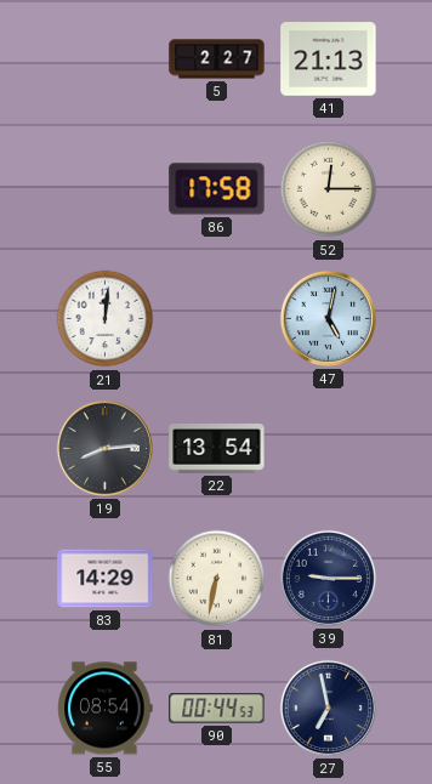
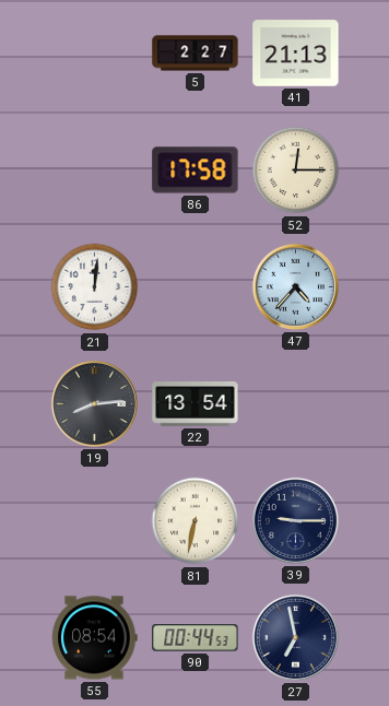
47: 5:02 -> 4:37
83: 14:29 -> none
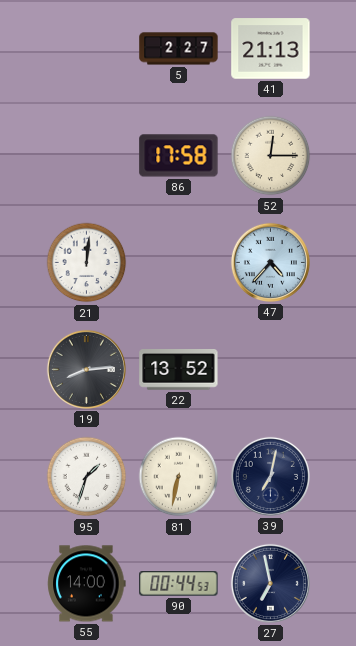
22: 13:54 -> 13:52
95: none -> 1:33
39: 9:15 -> 7:02
55: 08:54 -> 14:00
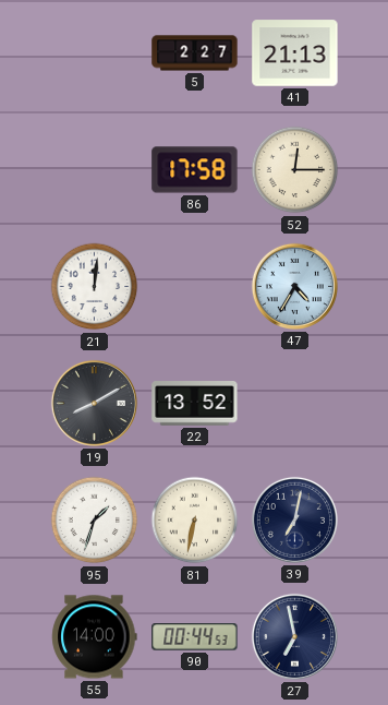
47: 4:37 -> 4:35
19: 8:14 -> 8:10
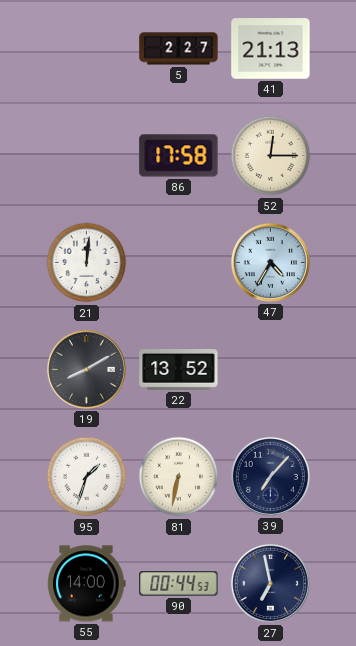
39: 7:02 -> 7:07
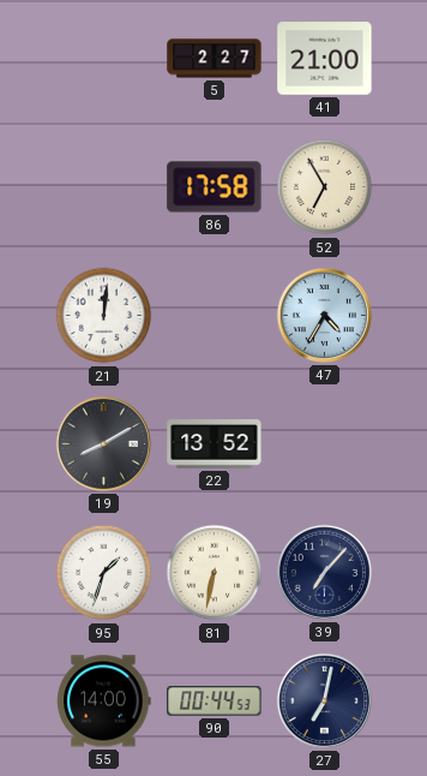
41: 21:13 -> 21:00
52: 12:15 -> 6:55
27: 6:58 -> 7:02
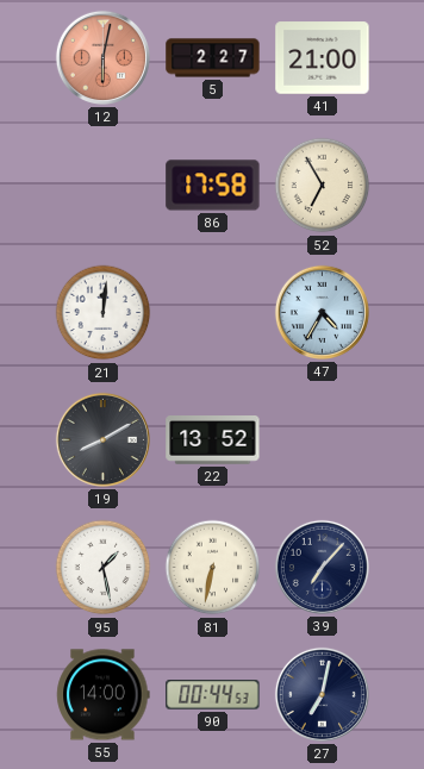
12: none -> 6:02
95: 1:33 -> 1:28
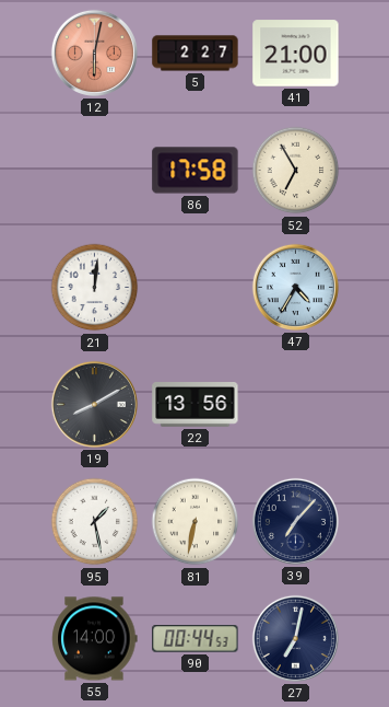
22: 13:52 -> 13:56
